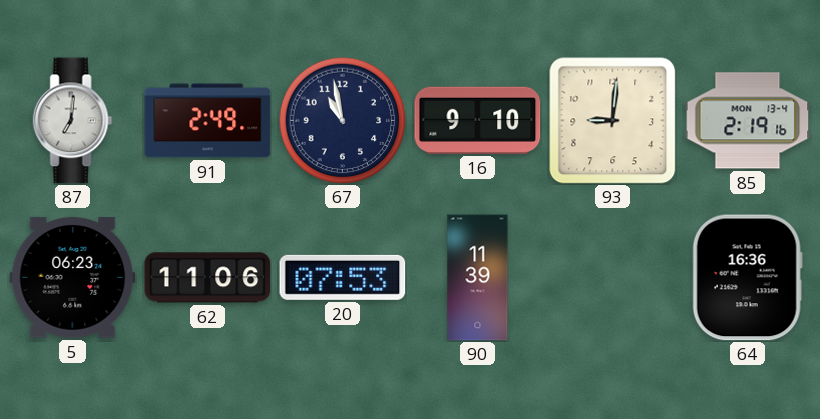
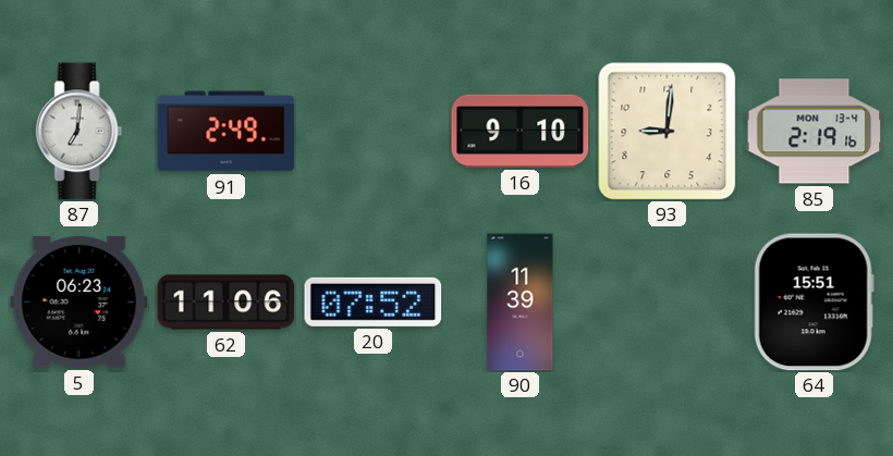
67: 10:58 -> none
20: 07:53 -> 07:52
64: 16:36 -> 15:51
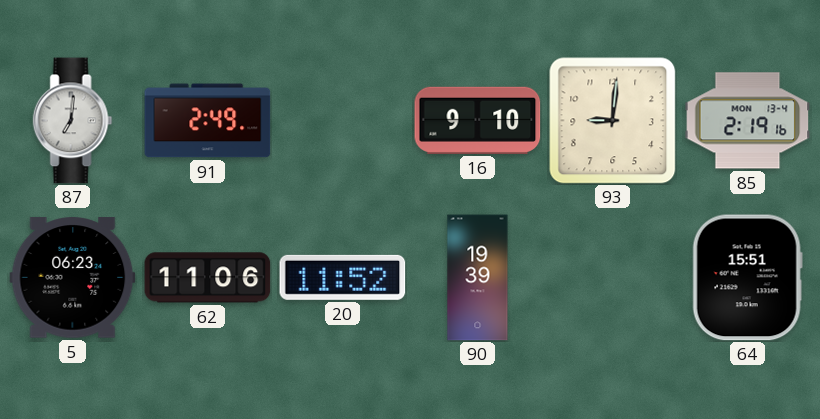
20: 07:52 -> 11:52
90: 11:39 -> 19:39
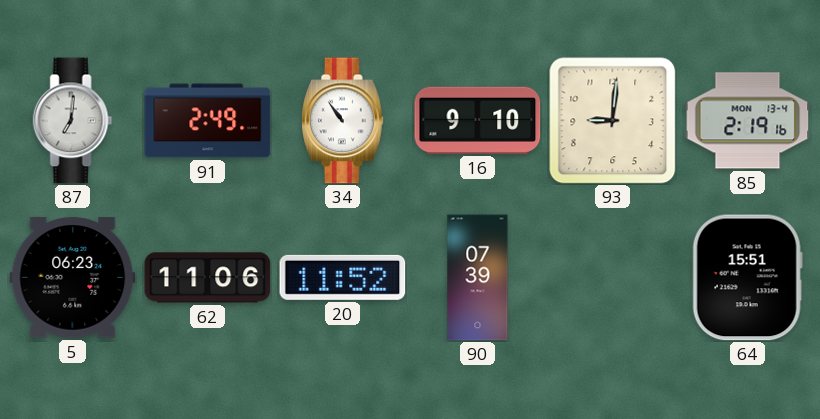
34: none -> 10:54
90: 19:39 -> 07:39
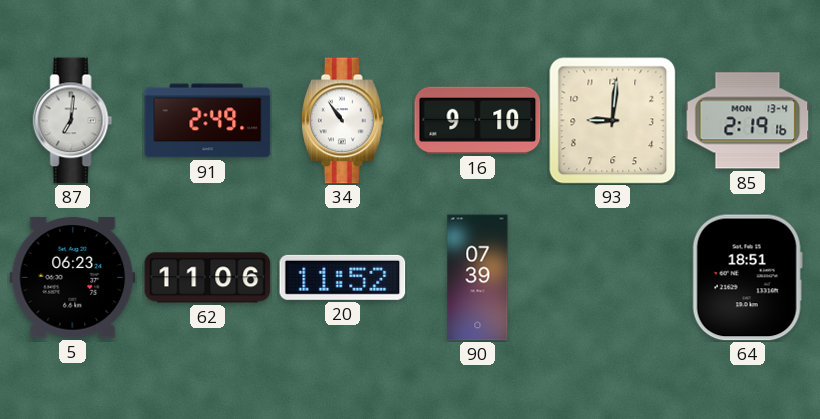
64: 15:51 -> 18:51
